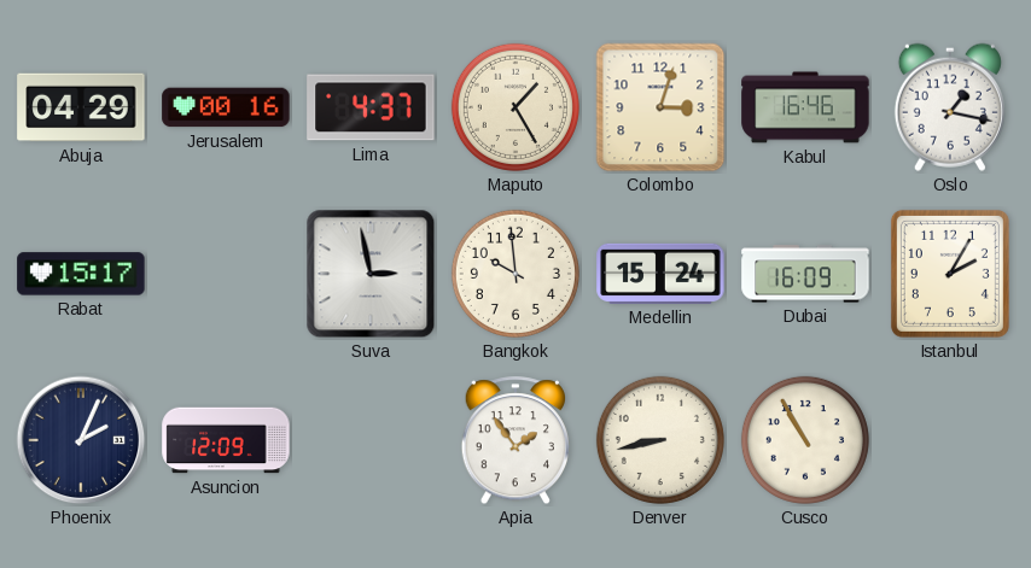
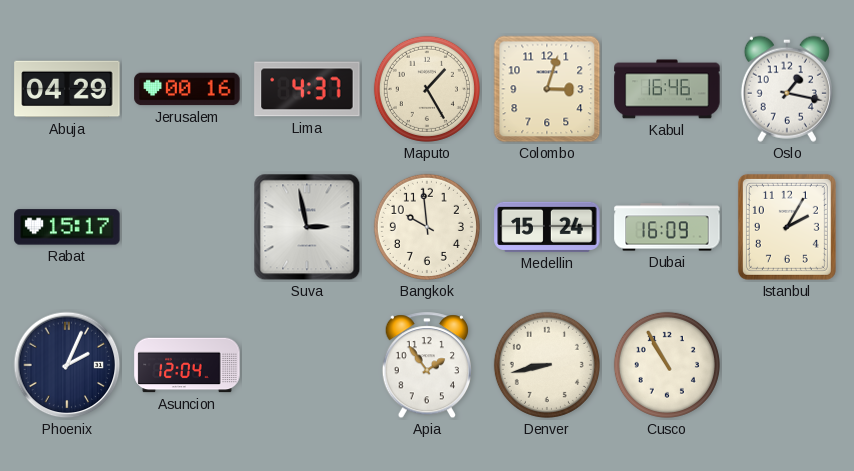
Asuncion: 12:09 -> 12:04
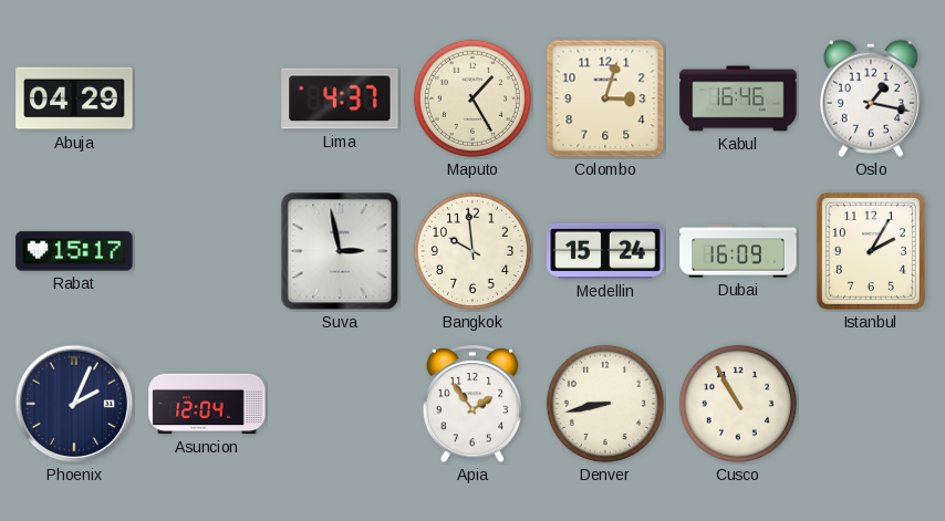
Jerusalem: 00:16 -> none
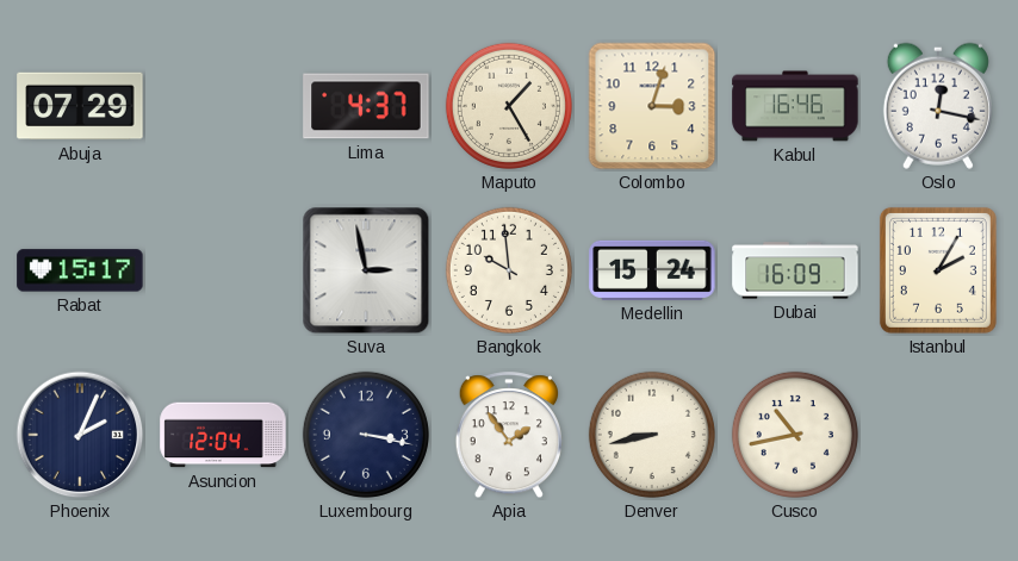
Abuja: 04:29 -> 07:29
Oslo: 1:17 -> 12:17
Luxembourg: none -> 3:17
Cusco: 10:55 -> 10:43
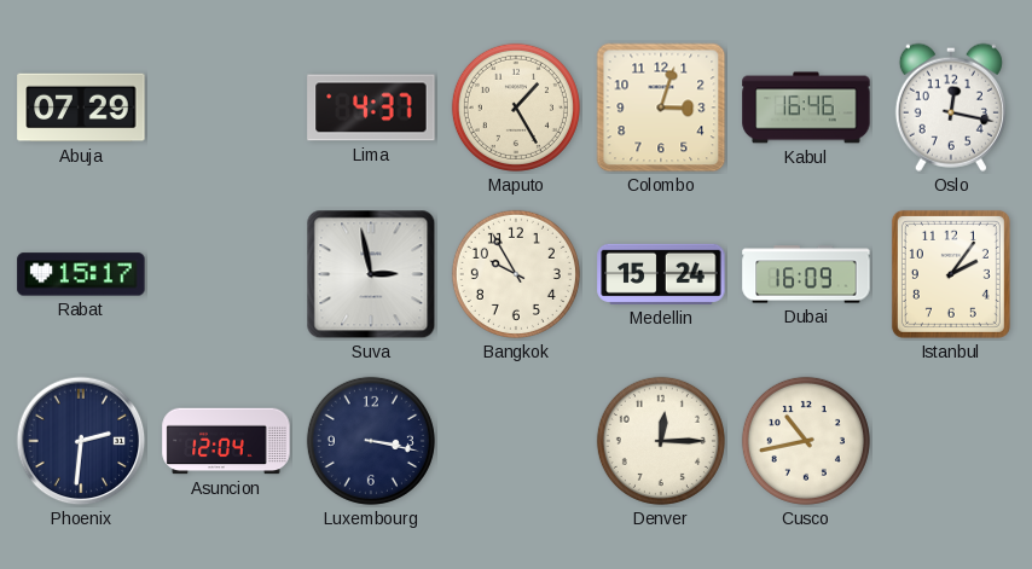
Bangkok: 9:59 -> 9:55
Istanbul: 2:05 -> 2:06
Phoenix: 2:04 -> 2:31
Apia: 1:54 -> none
Denver: 8:43 -> 12:15
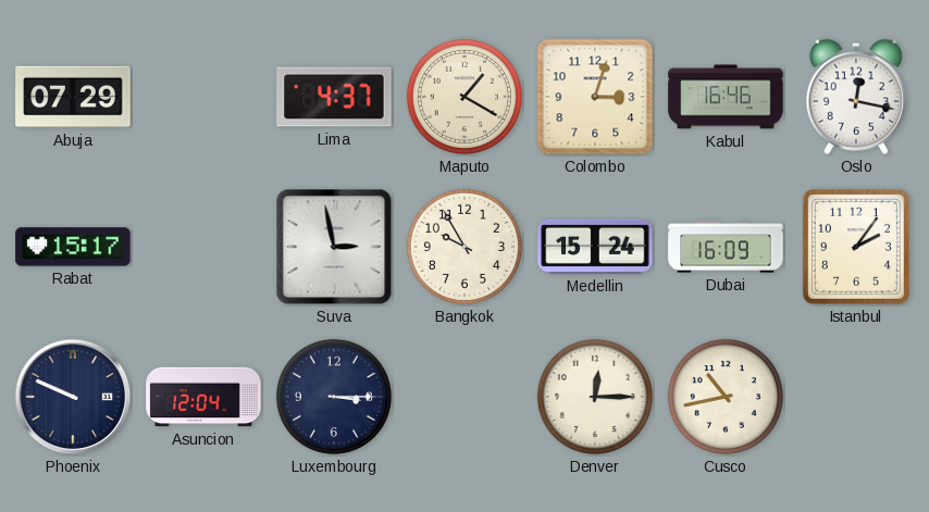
Maputo: 1:25 -> 1:20
Phoenix: 2:31 -> 9:49
Luxembourg: 3:17 -> 3:15
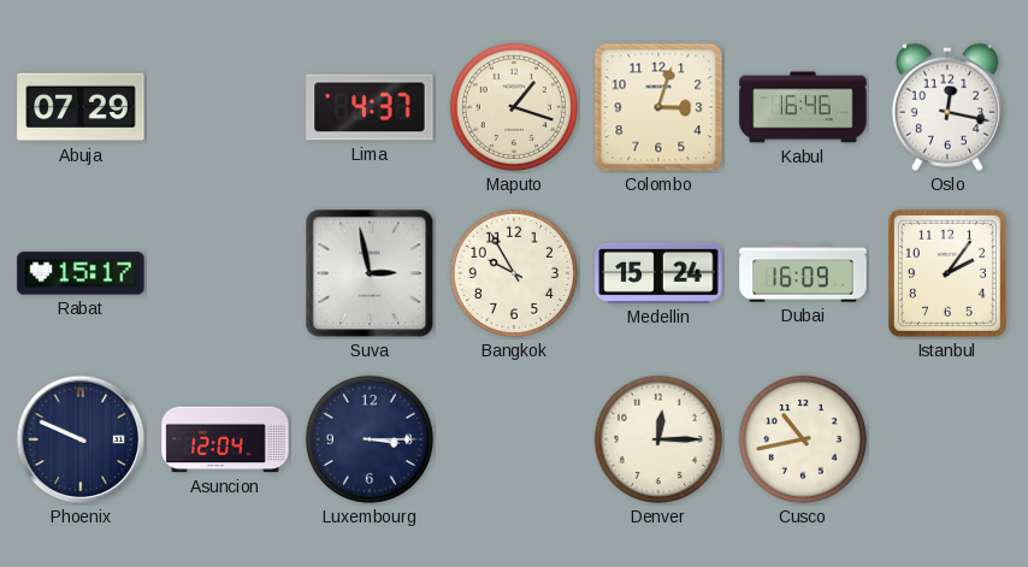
Maputo: 1:20 -> 1:18
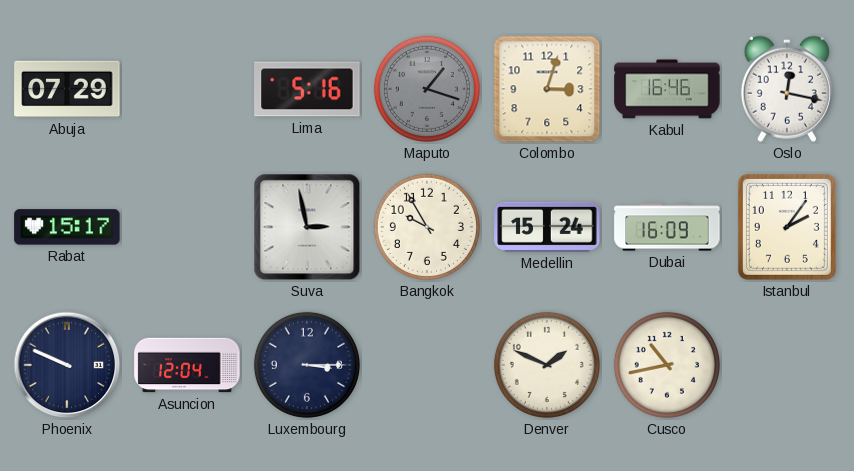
Lima: 4:37 -> 5:16
Maputo dial: cream -> grey
Denver: 12:15 -> 1:49
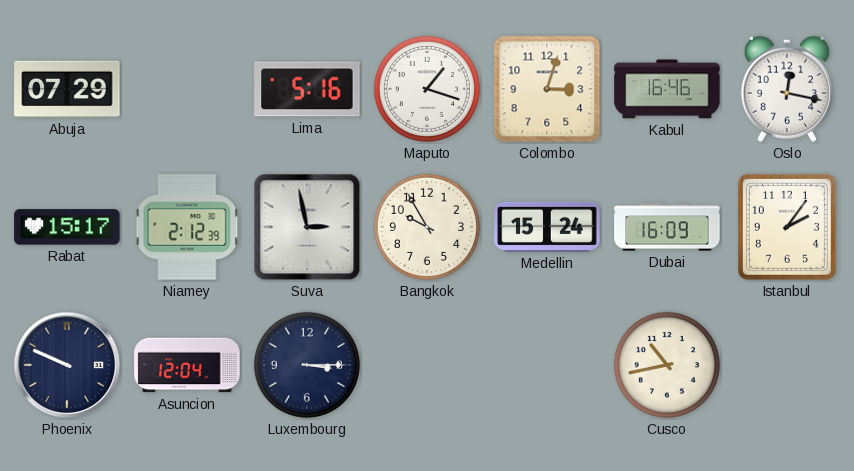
Maputo dial: grey -> white
Niamey: none -> 2:12
Denver: 1:49 -> none
